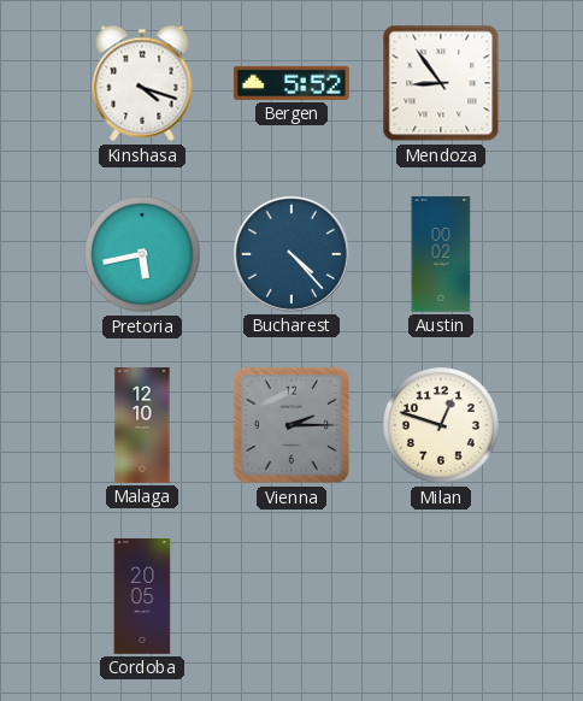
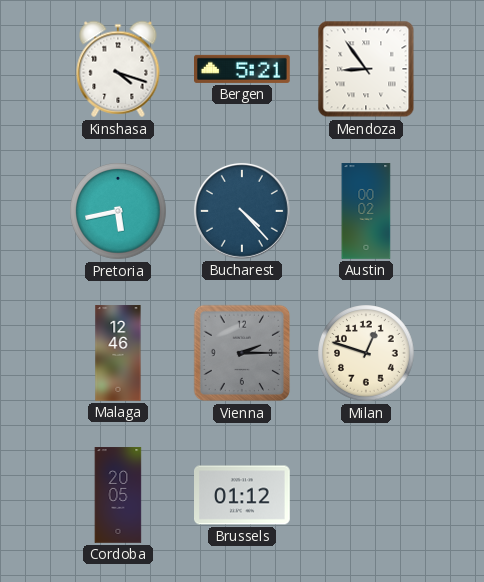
Bergen: 5:52 -> 5:21
Malaga: 12:10 -> 12:46
Brussels: none -> 01:12
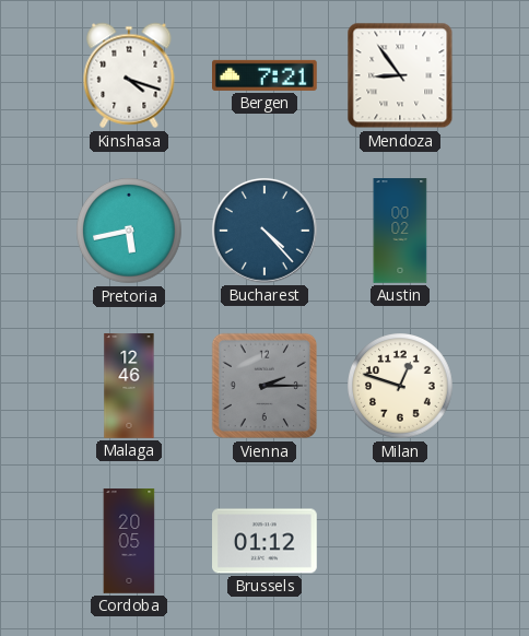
Bergen: 5:21 -> 7:21
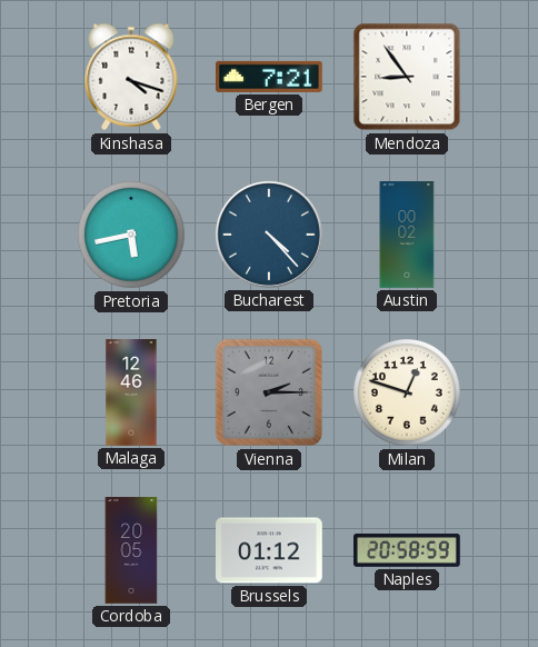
Naples: none -> 20:58
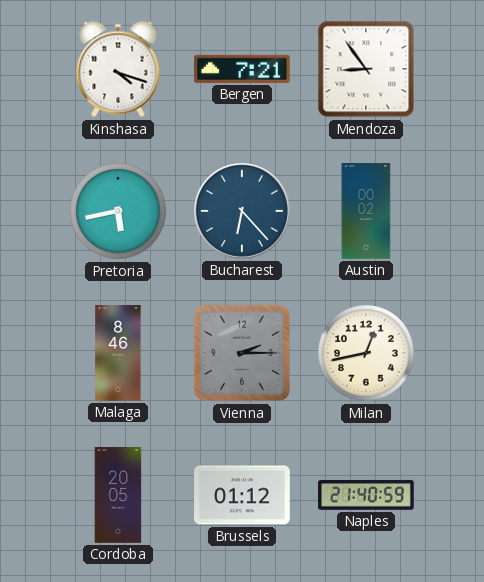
Bucharest: 4:23 -> 6:23
Malaga: 12:46 -> 8:46
Milan: 12:48 -> 12:43
Naples: 20:58 -> 21:40
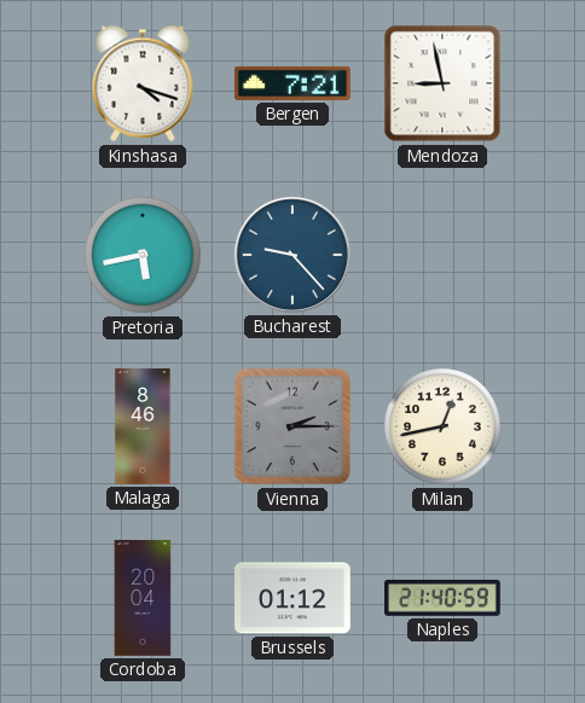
Mendoza: 8:54 -> 8:58
Bucharest: 6:23 -> 9:23
Austin: 00:02 -> none
Cordoba: 20:05 -> 20:04
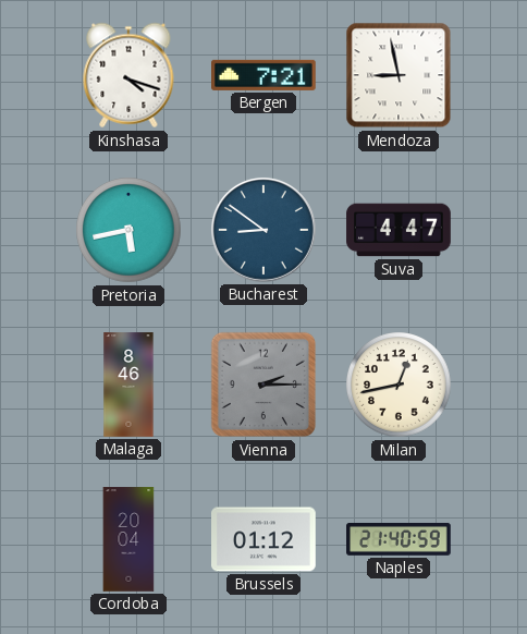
Bucharest: 9:23 -> 8:51
Suva: none -> 4:47
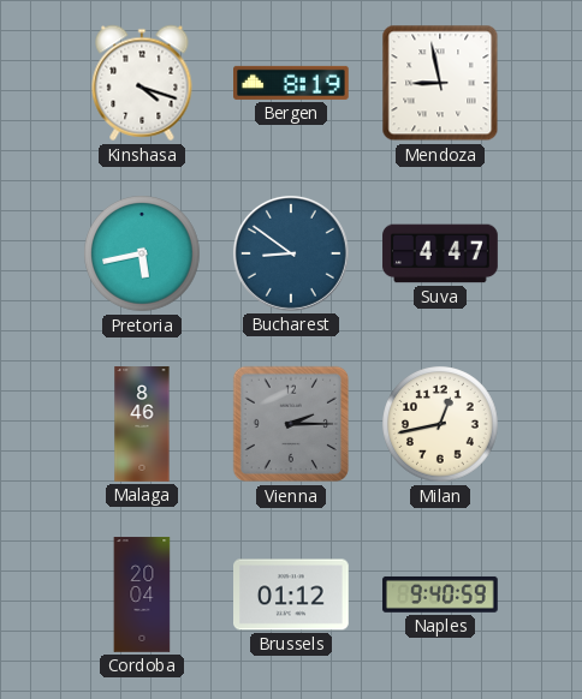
Bergen: 7:21 -> 8:19
Naples: 21:40 -> 9:40
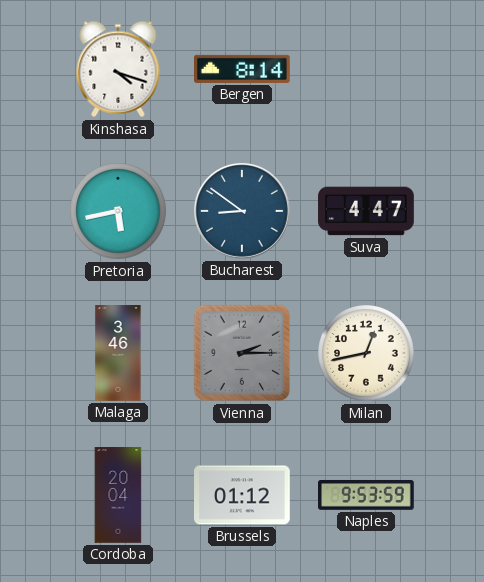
Bergen: 8:19 -> 8:14
Mendoza: 8:58 -> none
Malaga: 8:46 -> 3:46
Naples: 9:40 -> 9:53
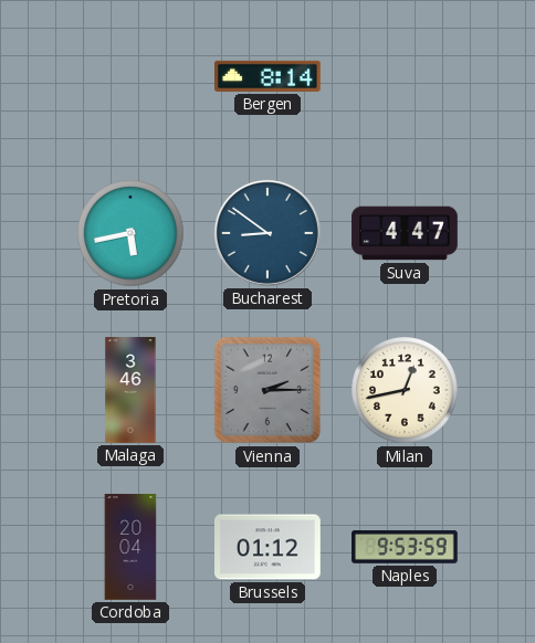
Kinshasa: 4:18 -> none
